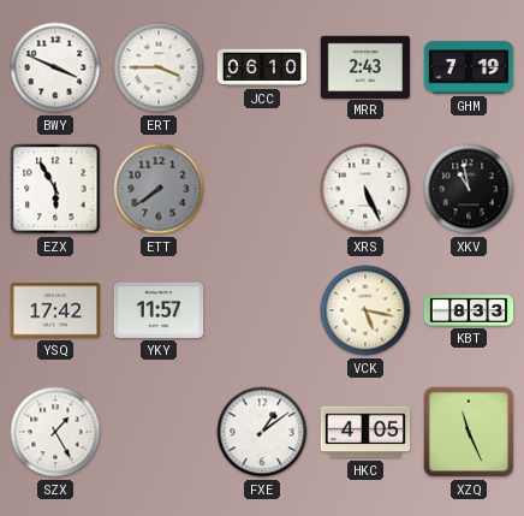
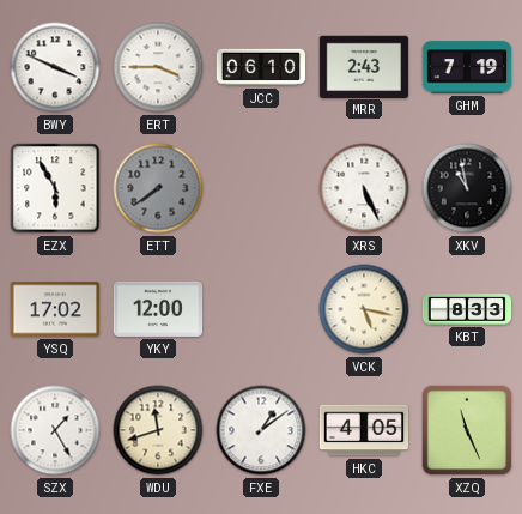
YSQ: 17:42 -> 17:02
YKY: 11:57 -> 12:00
WDU: none -> 11:42
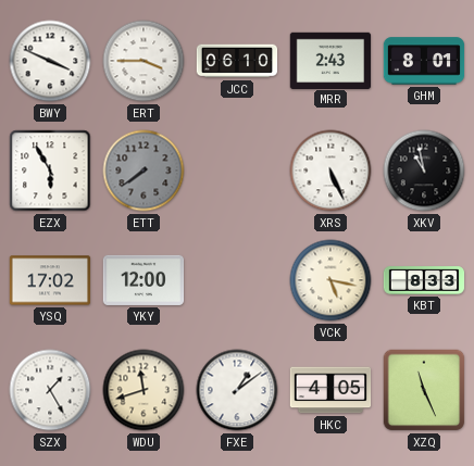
GHM: 7:19 -> 8:01
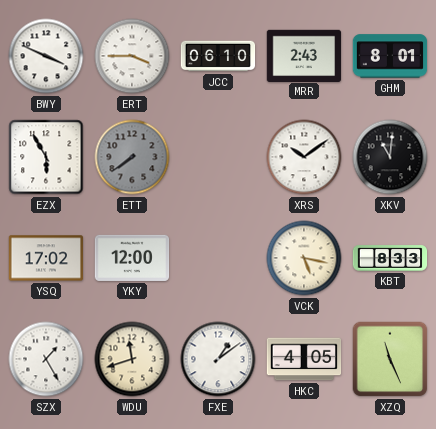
XRS: 5:26 -> 10:09
XKV: 10:58 -> 11:01
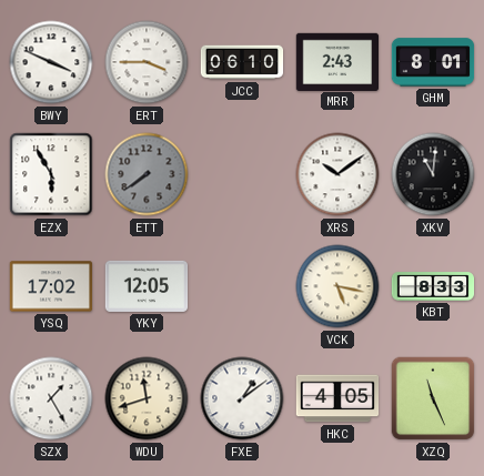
YKY: 12:00 -> 12:05
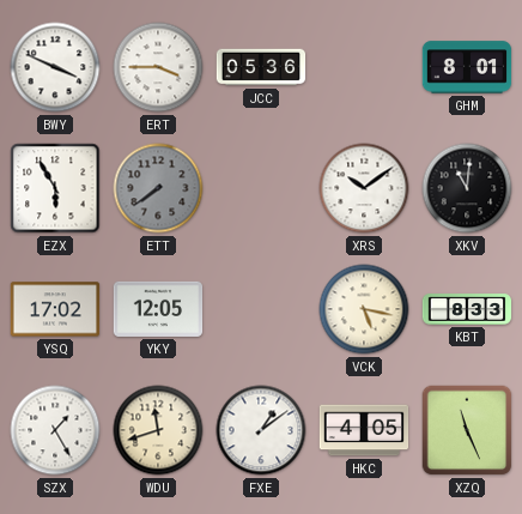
JCC: 06:10 -> 05:36
MRR: 2:43 -> none
